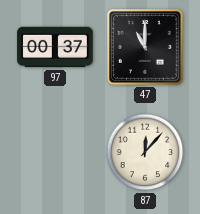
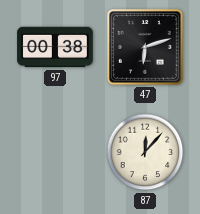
97: 00:37 -> 00:38
47: 11:00 -> 6:12
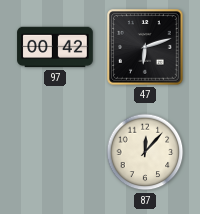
97: 00:38 -> 00:42
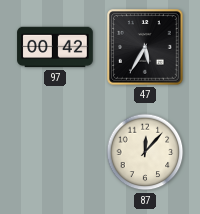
47: 6:12 -> 5:35
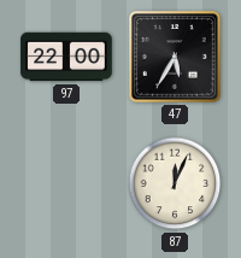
97: 00:42 -> 22:00
87: 12:07 -> 12:04
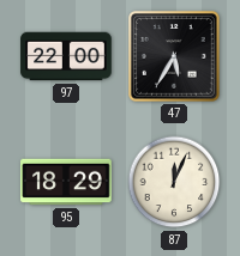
95: none -> 18:29
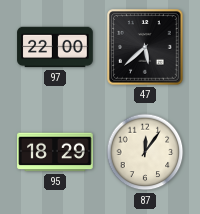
47: 5:35 -> 5:38
87: 12:04 -> 12:06
